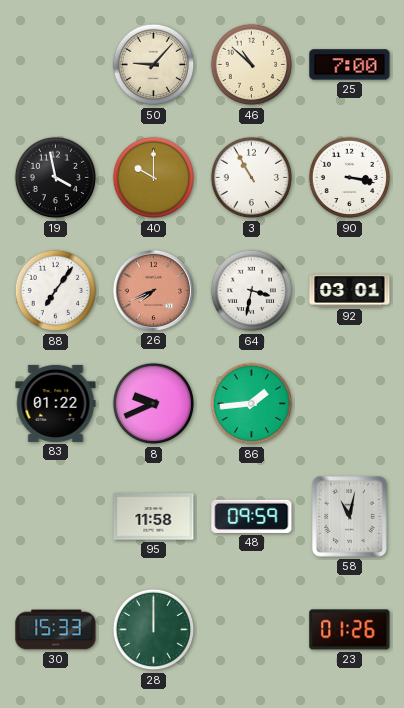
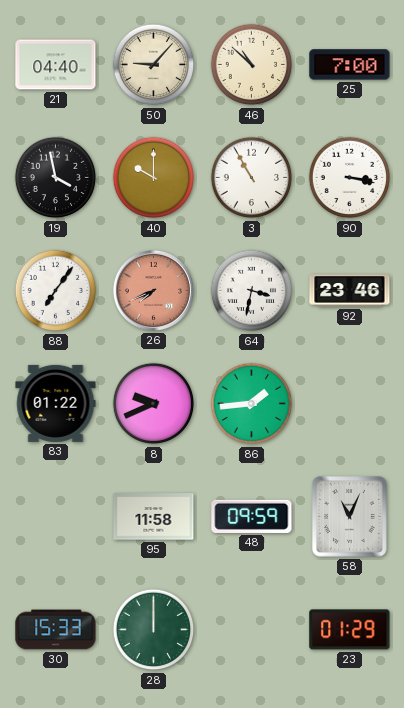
21: none -> 04:40
92: 03:01 -> 23:46
58: 11:02 -> 11:04
23: 01:26 -> 01:29
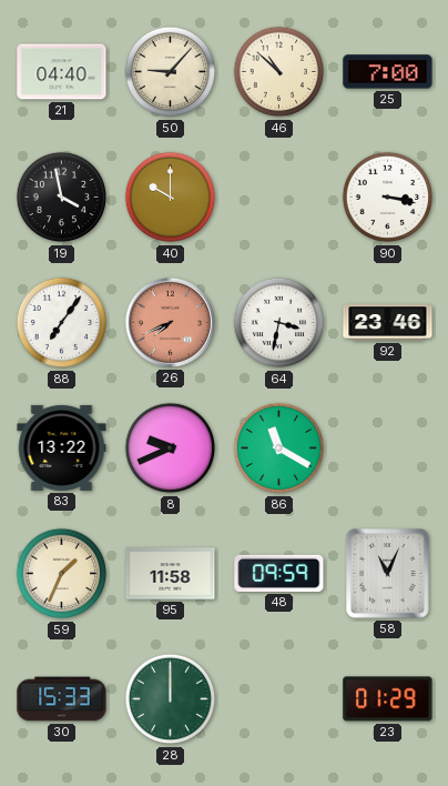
3: 10:55 -> none
83: 01:22 -> 13:22
86: 1:44 -> 11:20
59: none -> 1:34
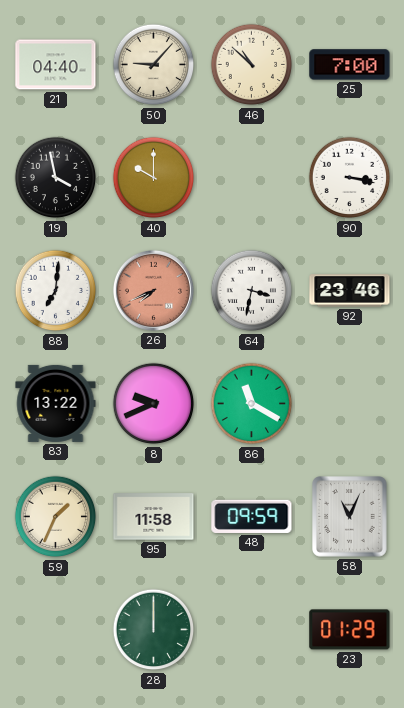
88: 7:06 -> 7:01
30: 15:33 -> none
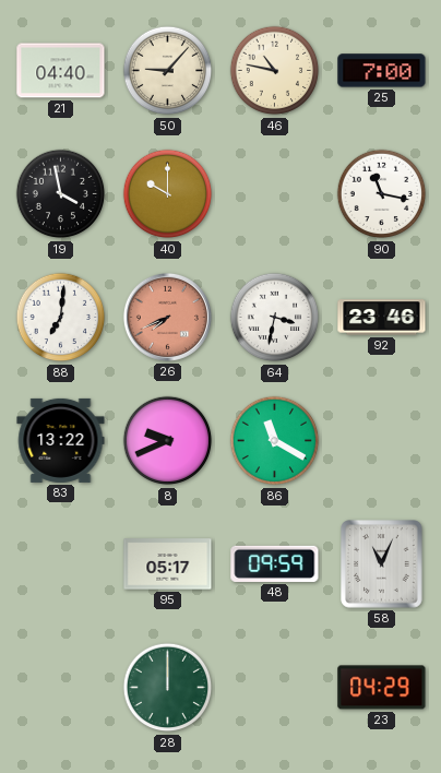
46: 10:52 -> 10:47
90: 3:17 -> 11:17
59: 1:34 -> none
95: 11:58 -> 05:17
23: 01:29 -> 04:29
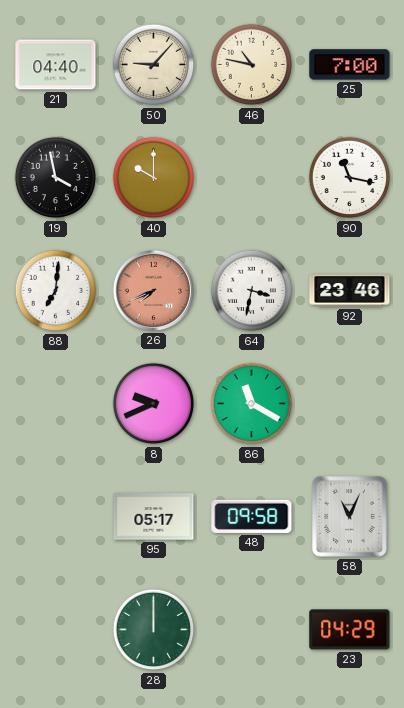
83: 13:22 -> none
48: 09:59 -> 09:58
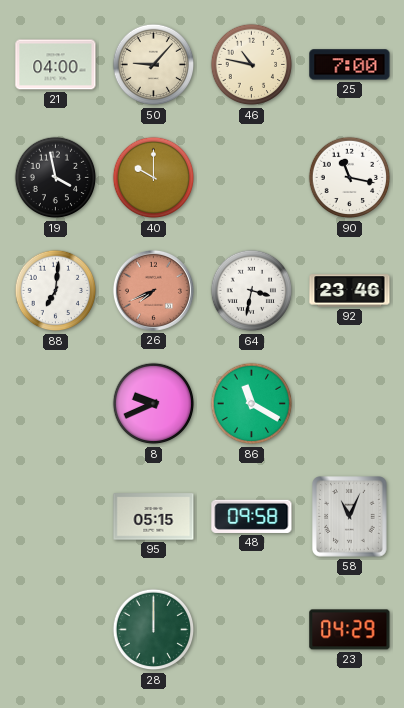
21: 04:40 -> 04:00
95: 05:17 -> 05:15
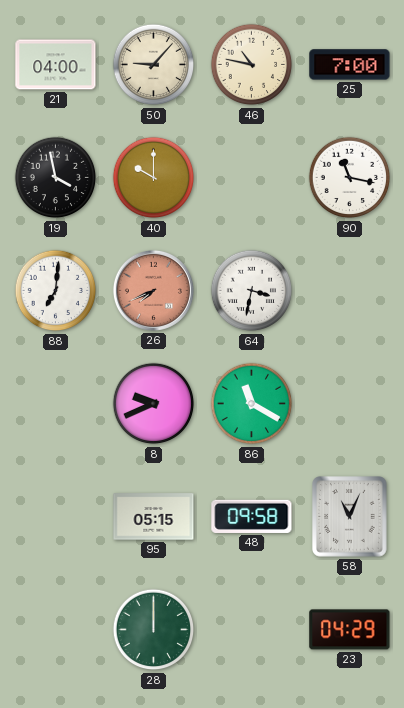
92: 23:46 -> none
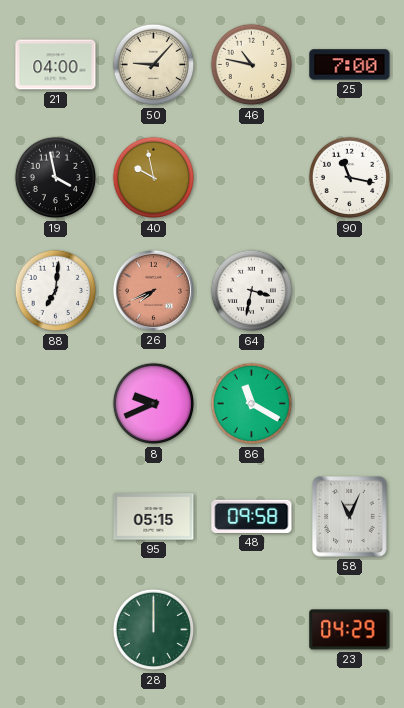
40: 10:00 -> 9:58
